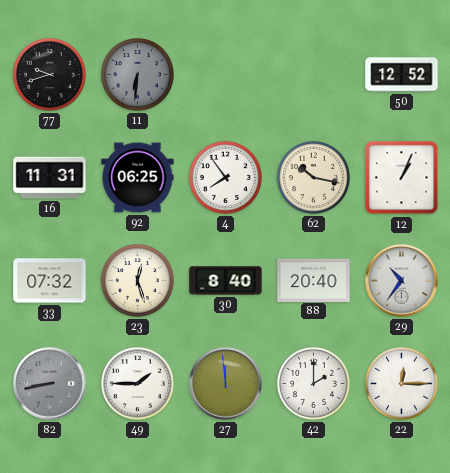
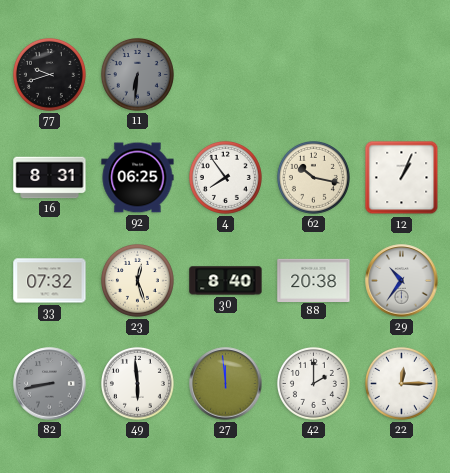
50: 12:52 -> none
16: 11:31 -> 8:31
88: 20:40 -> 20:38
49: 1:45 -> 5:59
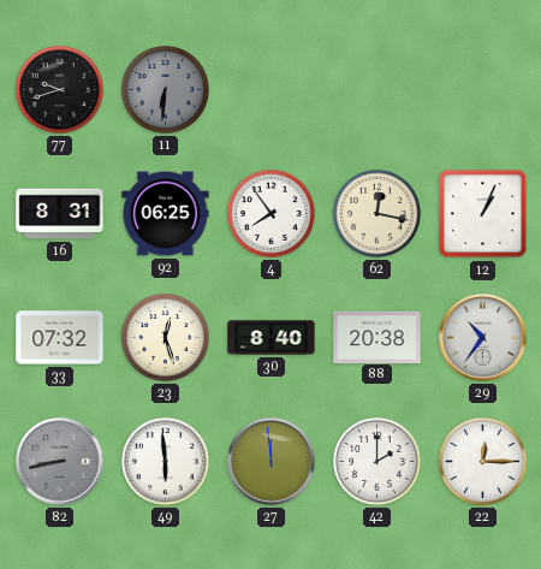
62: 10:17 -> 12:17
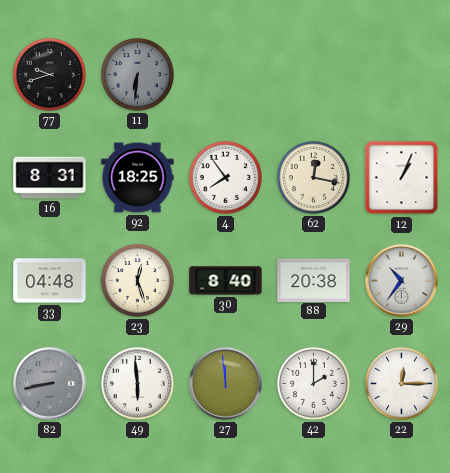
92: 06:25 -> 18:25
33: 07:32 -> 04:48
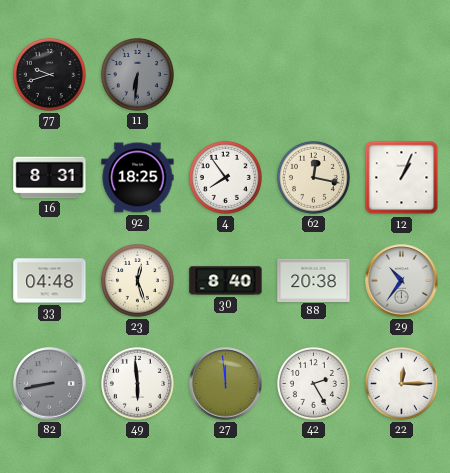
42: 2:00 -> 2:25
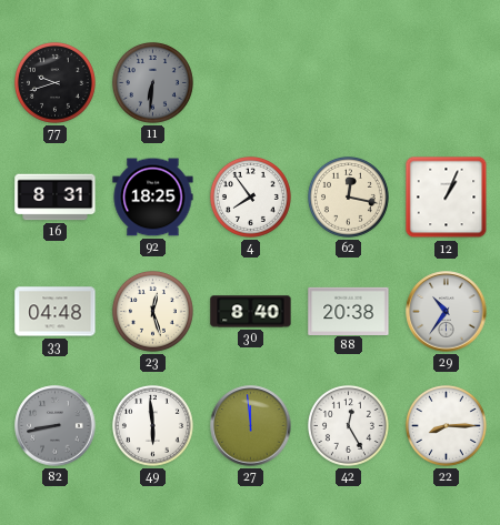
42: 2:25 -> 12:25
22: 12:15 -> 8:15
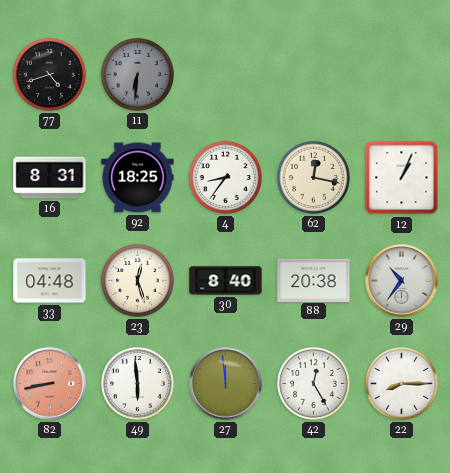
77: 9:42 -> 4:42
4: 7:54 -> 8:36
82 dial: grey -> salmon
